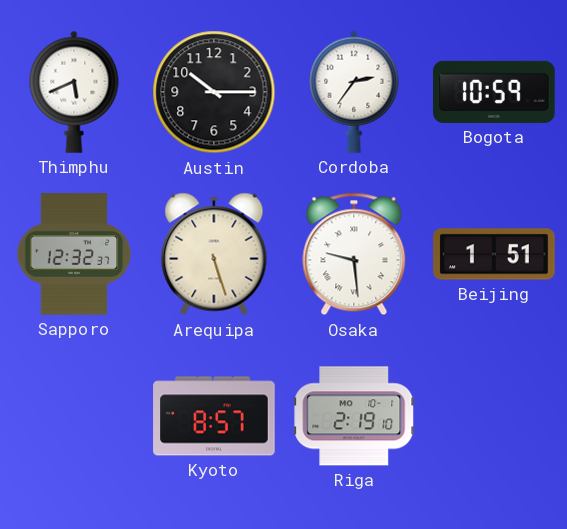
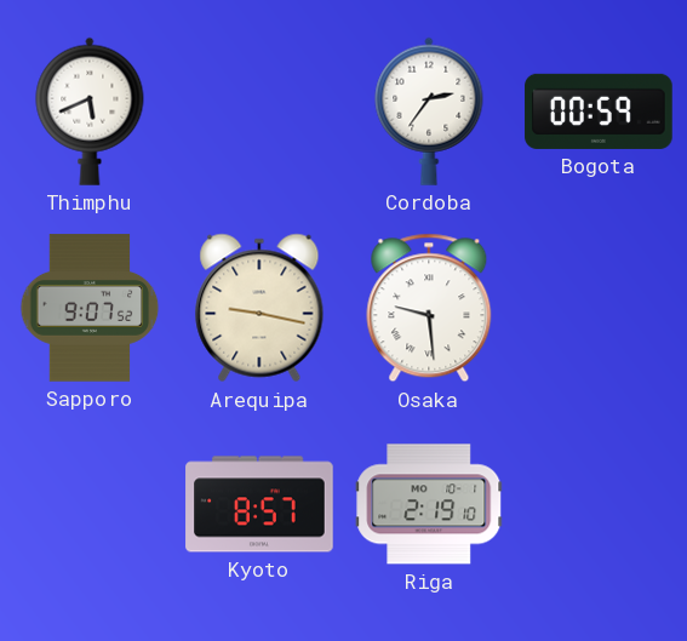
Austin: 10:15 -> none
Bogota: 10:59 -> 00:59
Sapporo: 12:32 -> 9:07
Arequipa: 5:27 -> 9:17
Beijing: 1:51 -> none
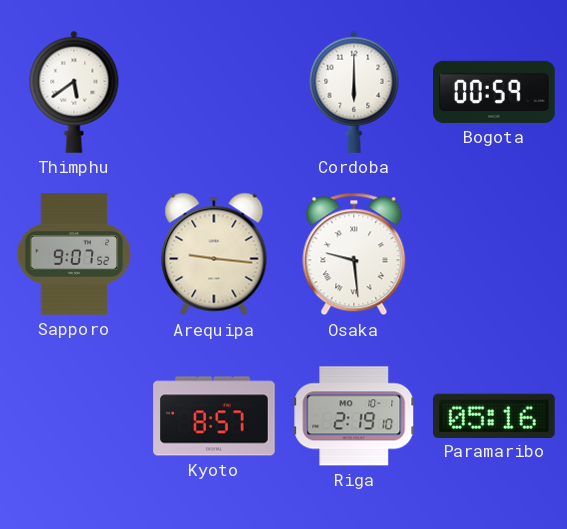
Thimphu: 5:41 -> 5:39
Cordoba: 2:36 -> 6:00
Arequipa: 9:17 -> 9:16
Paramaribo: none -> 05:16
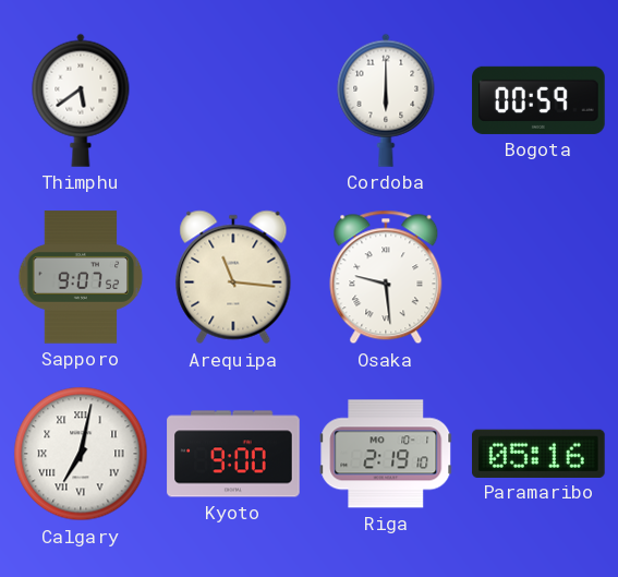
Arequipa: 9:16 -> 11:16
Calgary: none -> 7:02
Kyoto: 8:57 -> 9:00
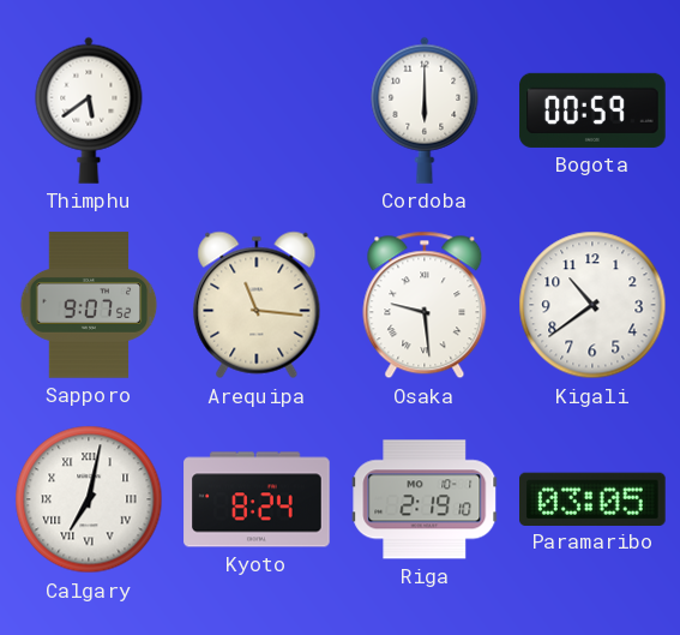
Kigali: none -> 10:39
Kyoto: 9:00 -> 8:24
Paramaribo: 05:16 -> 03:05
